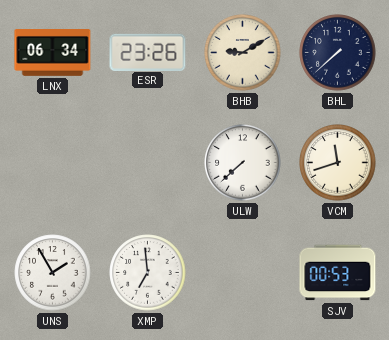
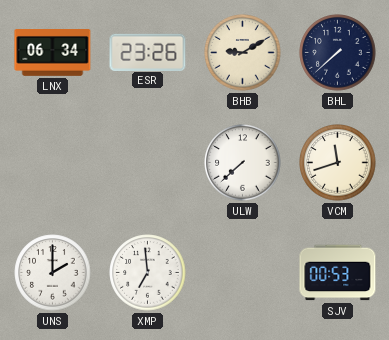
UNS: 1:55 -> 2:00
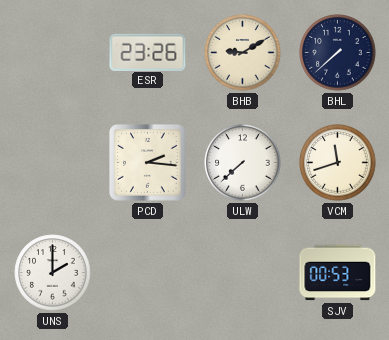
LNX: 06:34 -> none
PCD: none -> 2:16
XMP: 6:59 -> none
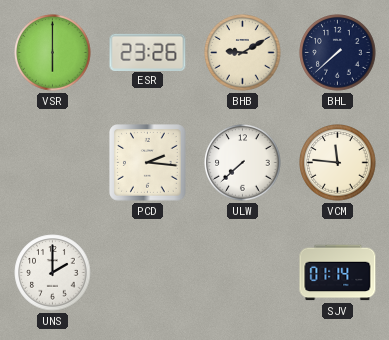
VSR: none -> 6:00
VCM: 11:42 -> 11:46
SJV: 00:53 -> 01:14
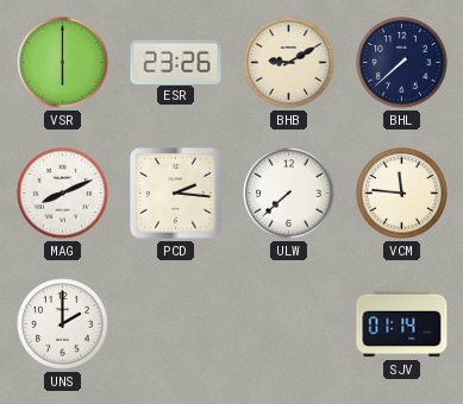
MAG: none -> 8:11
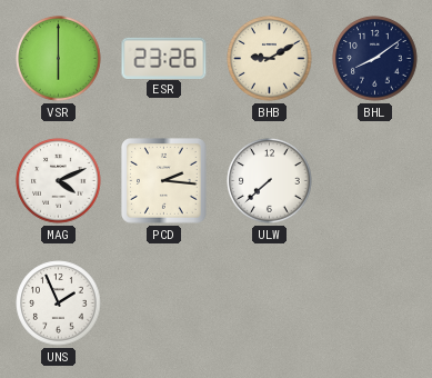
BHL: 7:38 -> 8:09
MAG: 8:11 -> 4:11
VCM: 11:46 -> none
UNS: 2:00 -> 1:56
SJV: 01:14 -> none
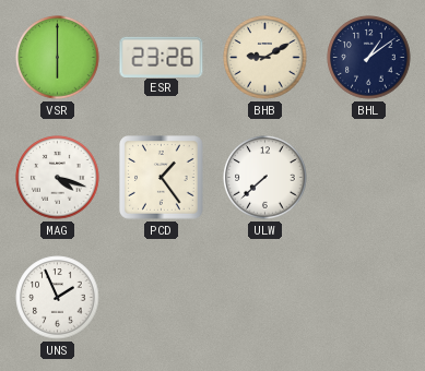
BHL: 8:09 -> 1:09
MAG: 4:11 -> 4:18
PCD: 2:16 -> 1:24
